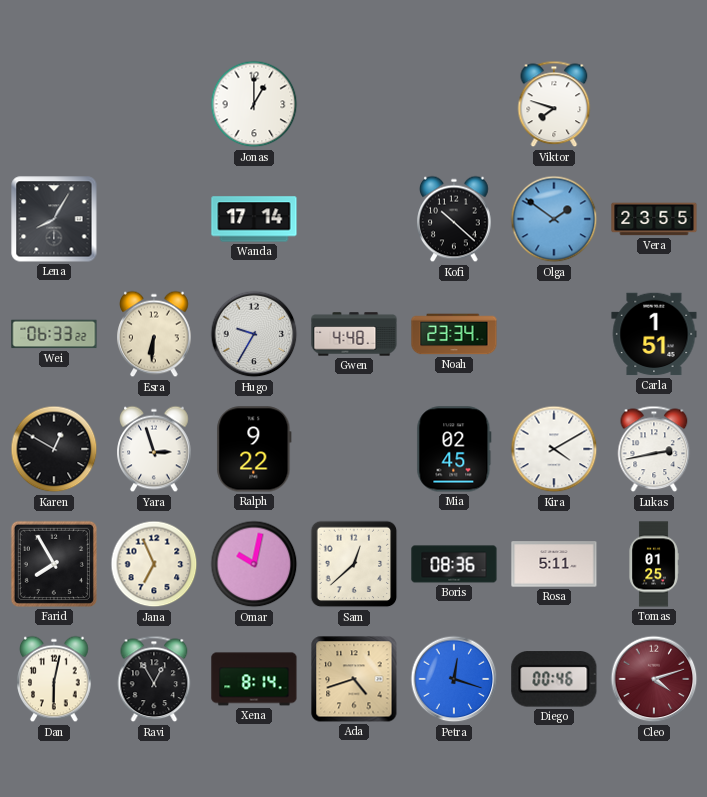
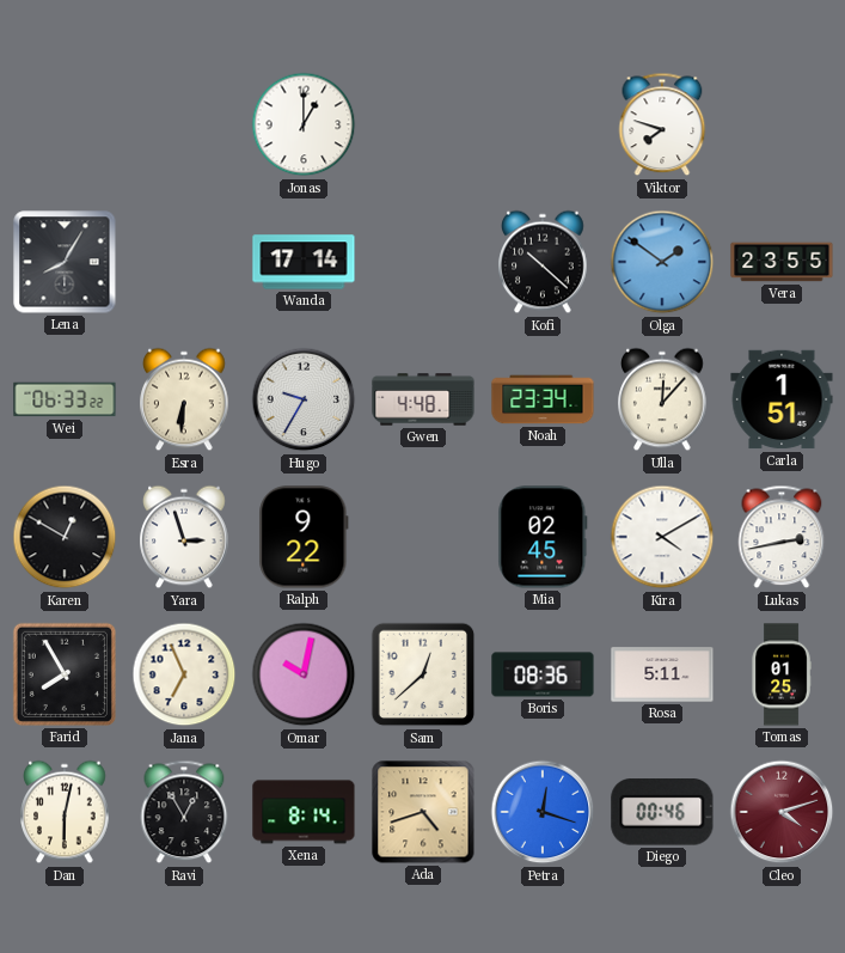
Ulla: none -> 12:07
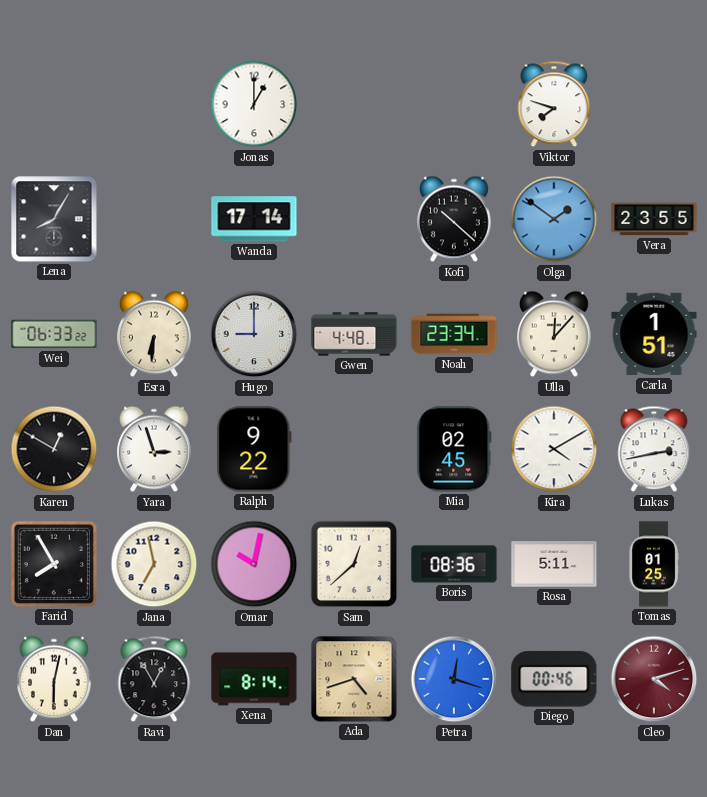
Hugo: 9:35 -> 9:00
Jana: 6:56 -> 6:58
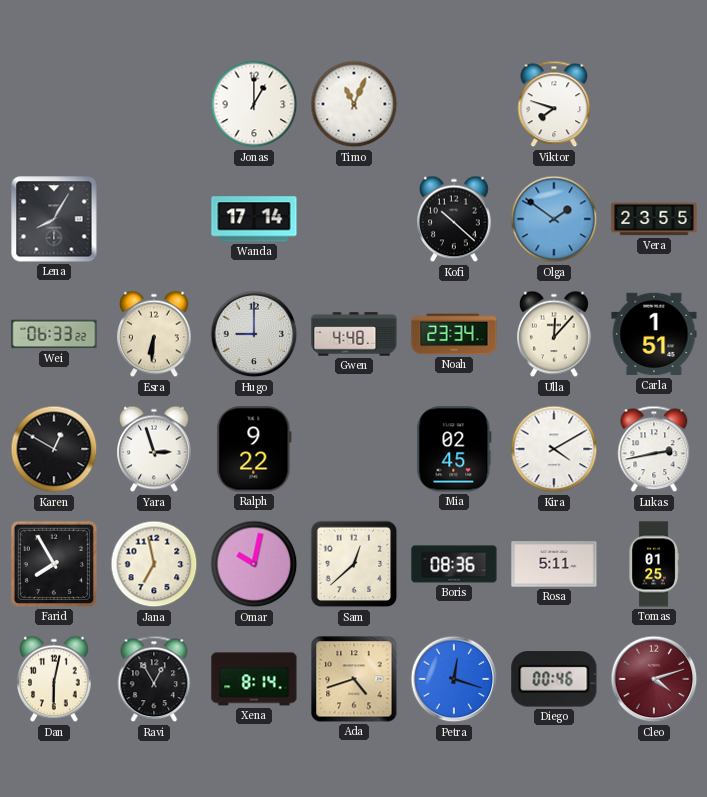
Timo: none -> 11:04
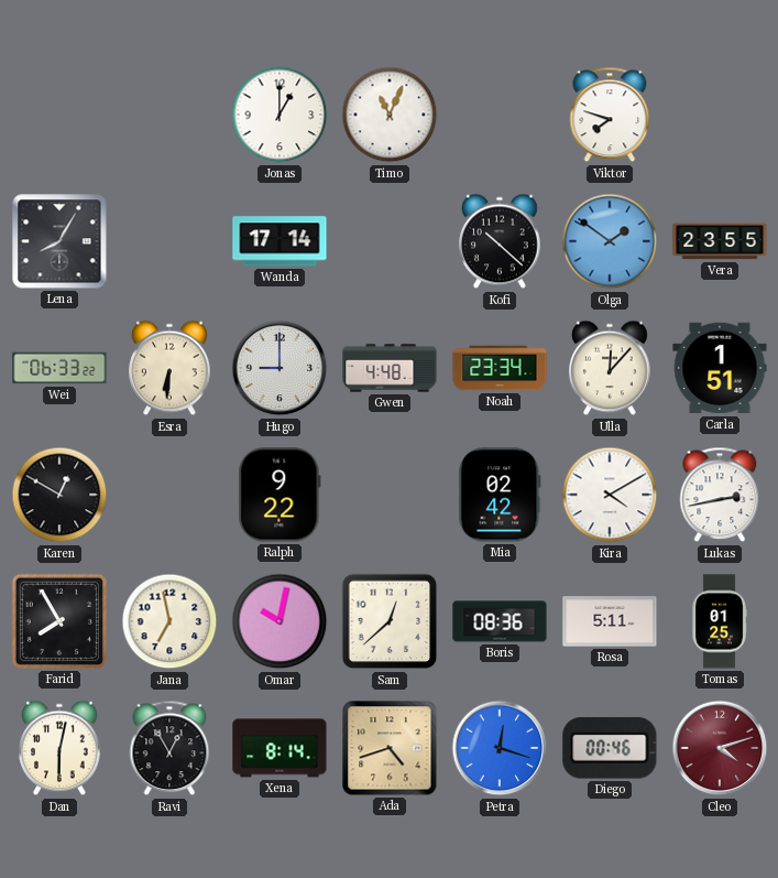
Yara: 2:57 -> none
Mia: 02:45 -> 02:42
